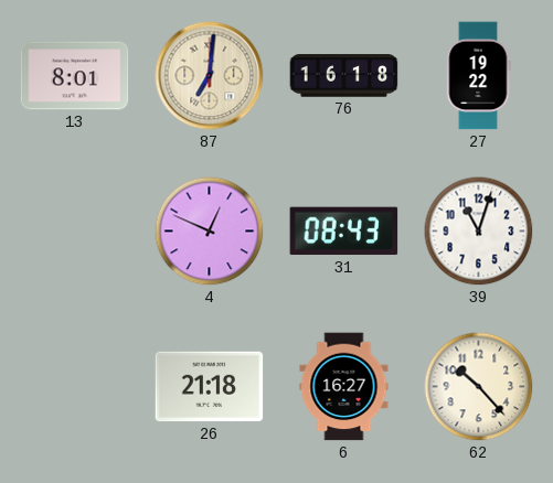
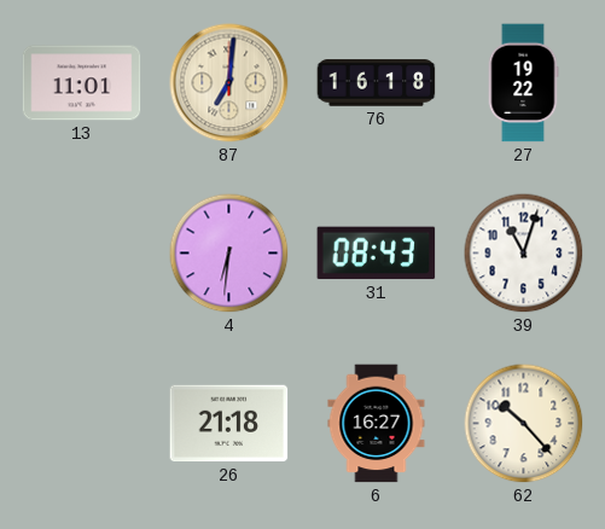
13: 8:01 -> 11:01
4: 12:49 -> 6:31
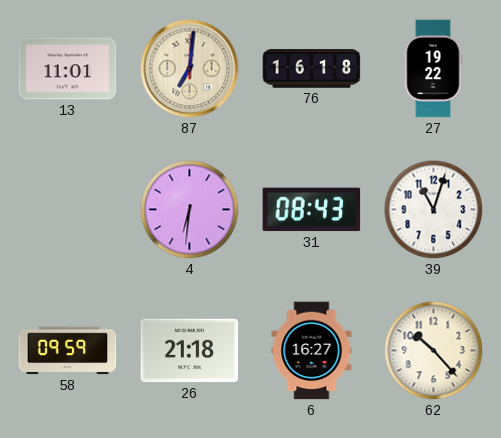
58: none -> 09:59
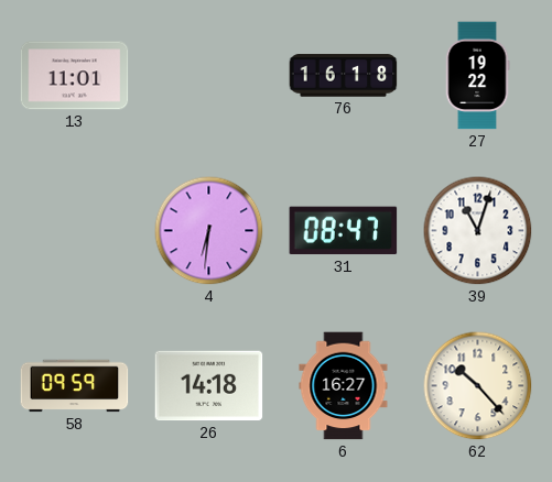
87: 7:01 -> none
31: 08:43 -> 08:47
26: 21:18 -> 14:18
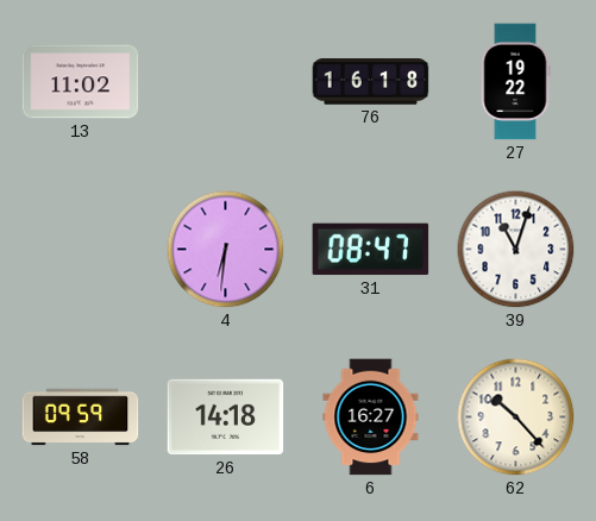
13: 11:01 -> 11:02
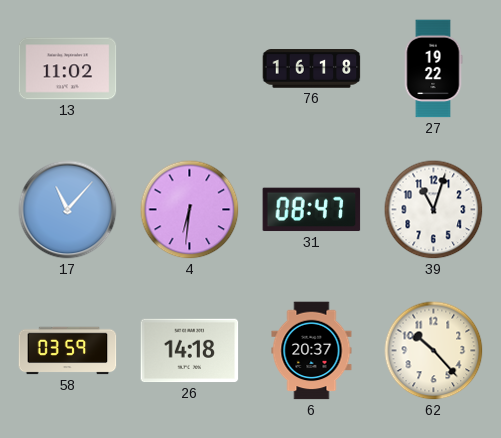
17: none -> 11:07
58: 09:59 -> 03:59
6: 16:27 -> 20:37
